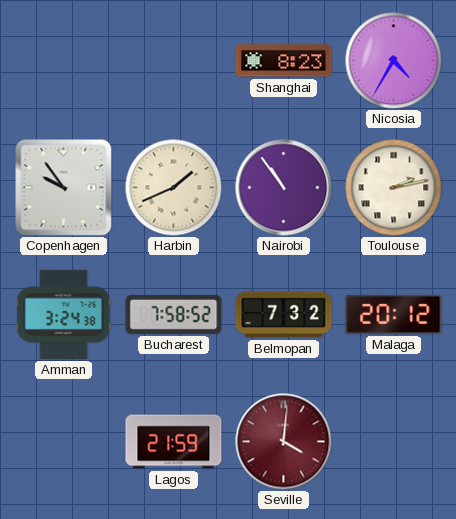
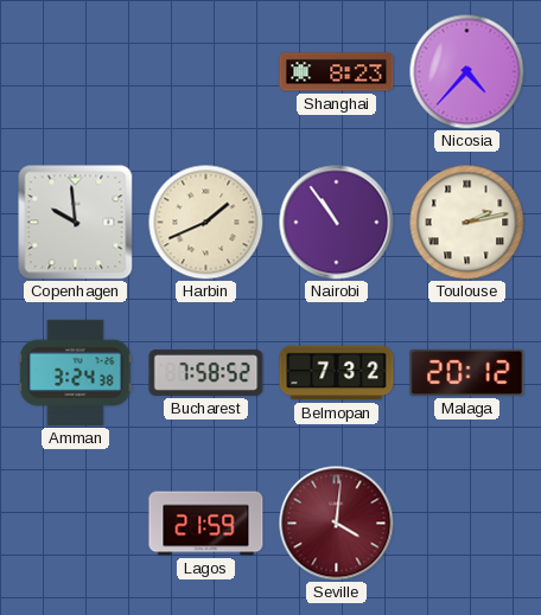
Nicosia: 4:35 -> 4:37
Copenhagen: 9:54 -> 9:59
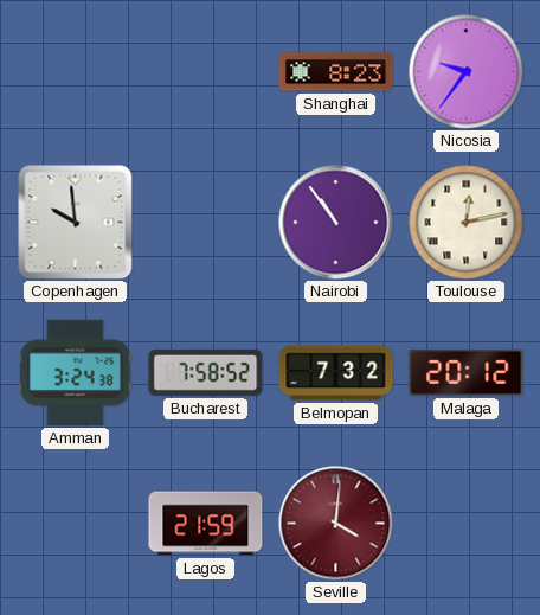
Nicosia: 4:37 -> 9:36
Harbin: 1:41 -> none
Toulouse: 2:13 -> 12:13
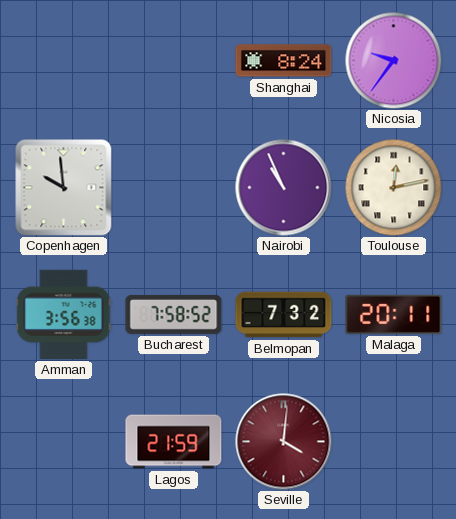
Shanghai: 8:23 -> 8:24
Nairobi: 10:54 -> 10:56
Amman: 3:24 -> 3:56
Malaga: 20:12 -> 20:11
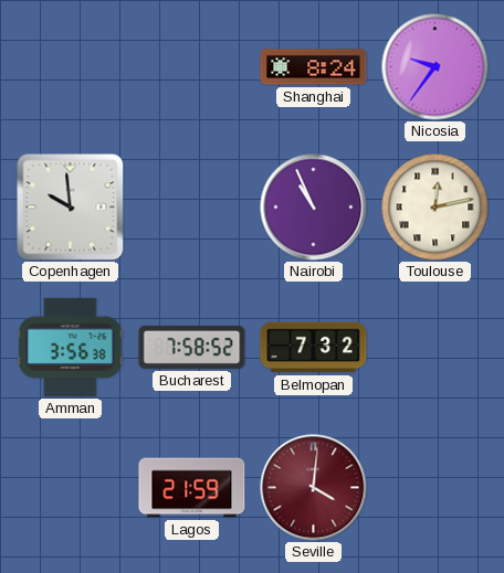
Malaga: 20:11 -> none
